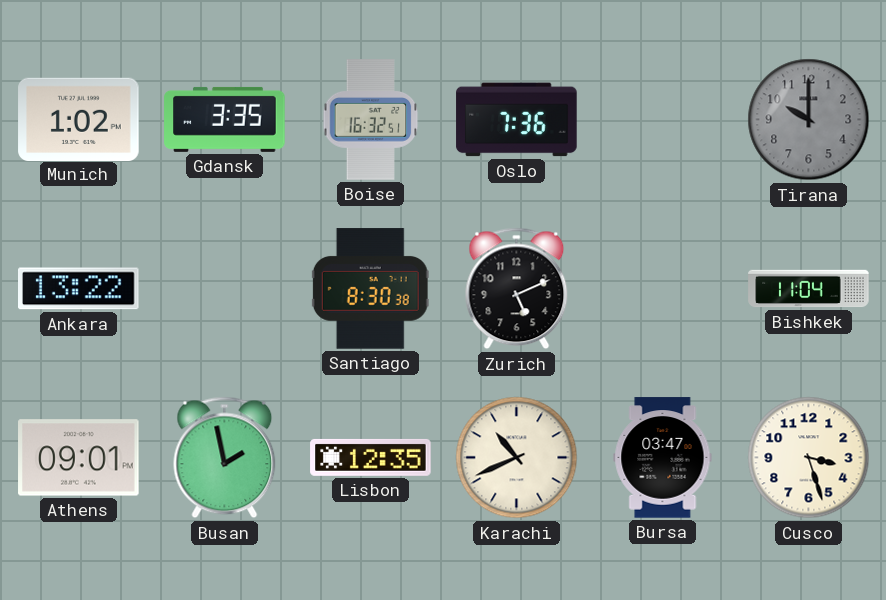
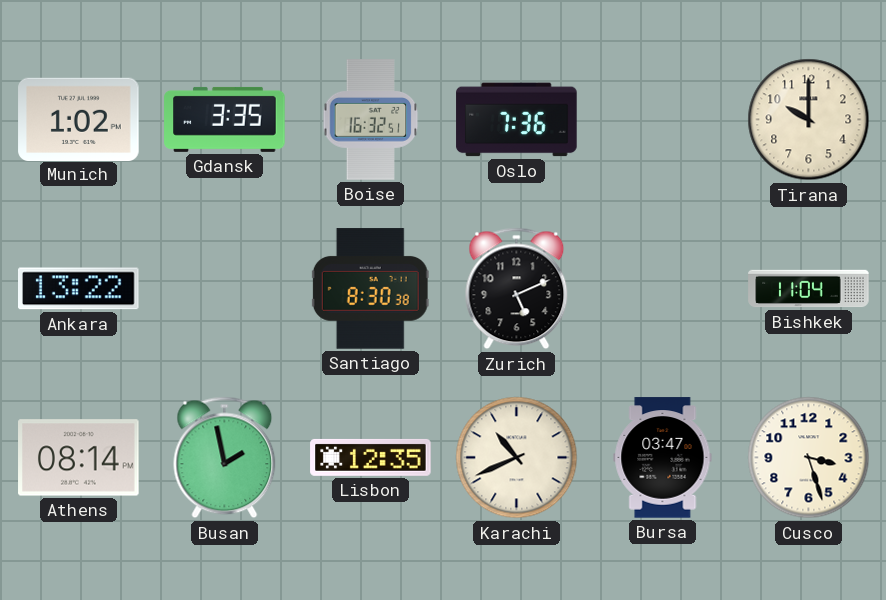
Tirana dial: grey -> cream
Athens: 09:01 -> 08:14
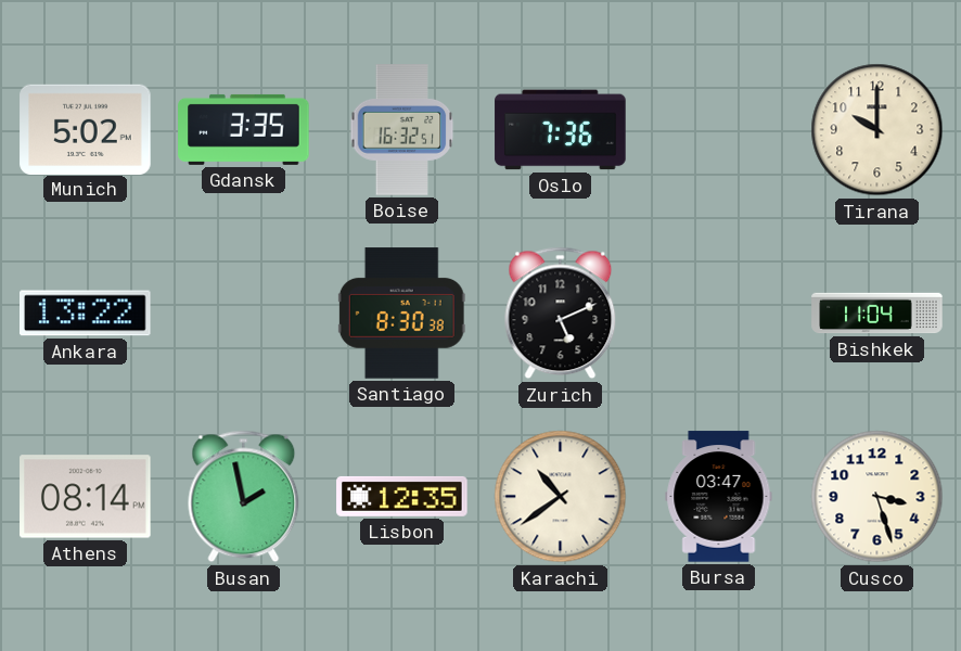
Munich: 1:02 -> 5:02
Karachi: 10:41 -> 10:39
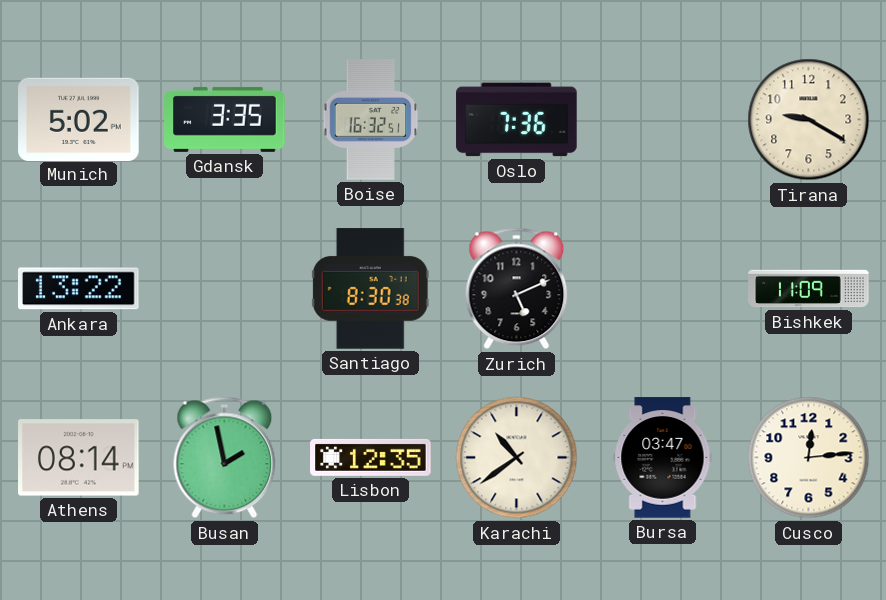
Tirana: 10:00 -> 9:20
Bishkek: 11:04 -> 11:09
Cusco: 3:27 -> 12:14
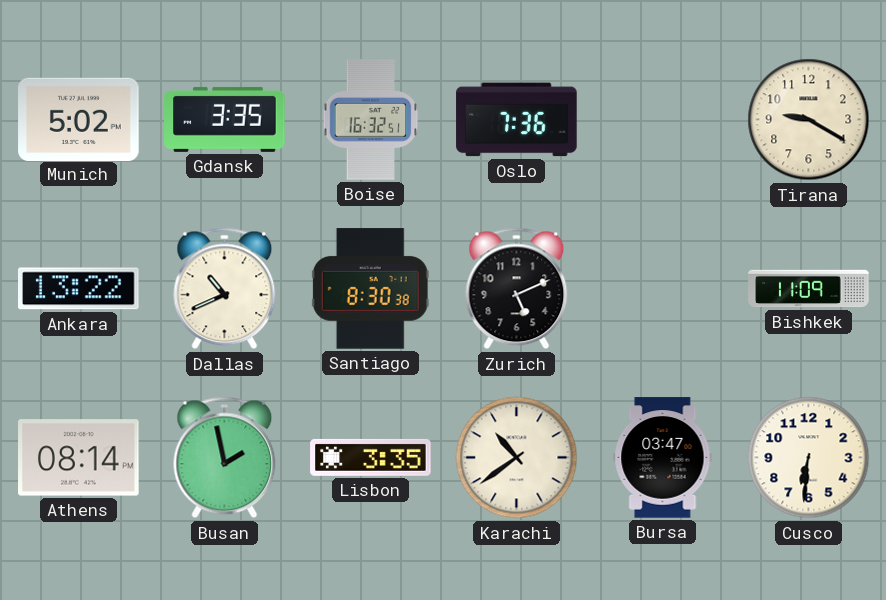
Dallas: none -> 10:41
Lisbon: 12:35 -> 3:35
Cusco: 12:14 -> 6:31
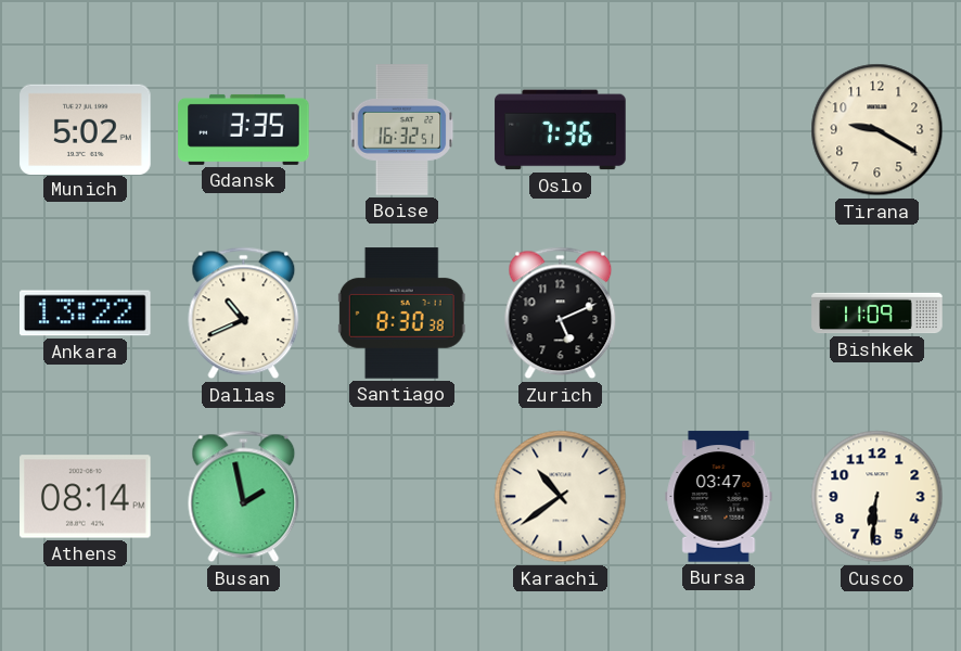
Lisbon: 3:35 -> none
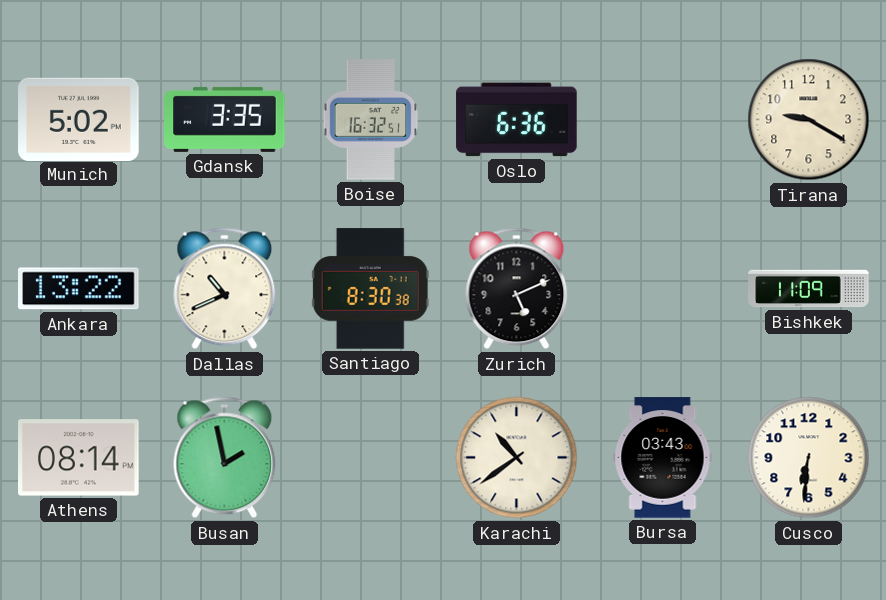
Oslo: 7:36 -> 6:36
Bursa: 03:47 -> 03:43
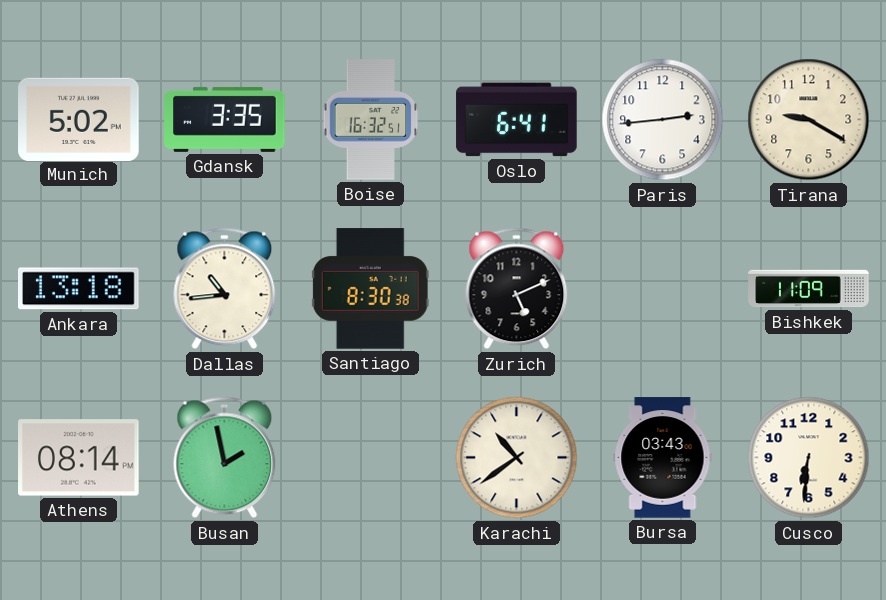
Oslo: 6:36 -> 6:41
Paris: none -> 2:44
Ankara: 13:22 -> 13:18
Dallas: 10:41 -> 10:44
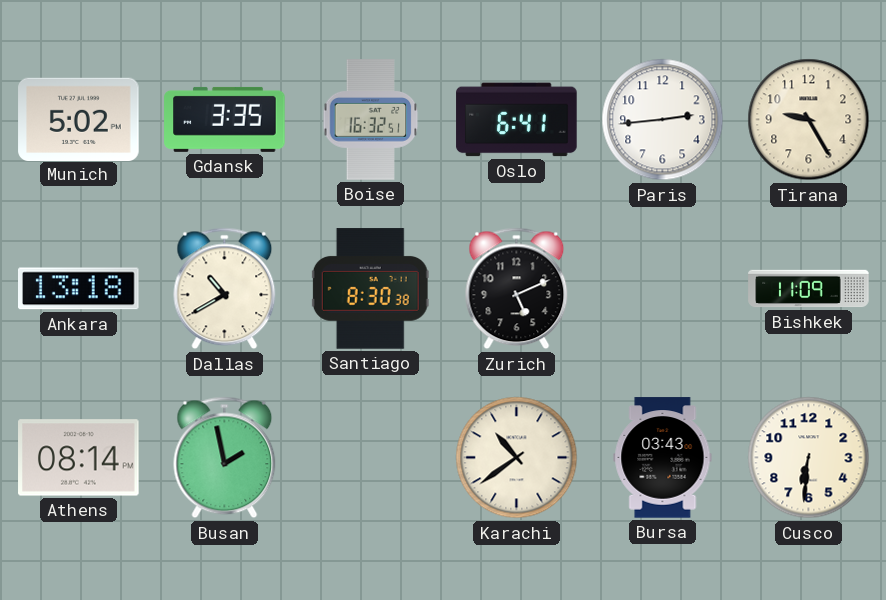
Tirana: 9:20 -> 9:25
Dallas: 10:44 -> 10:40
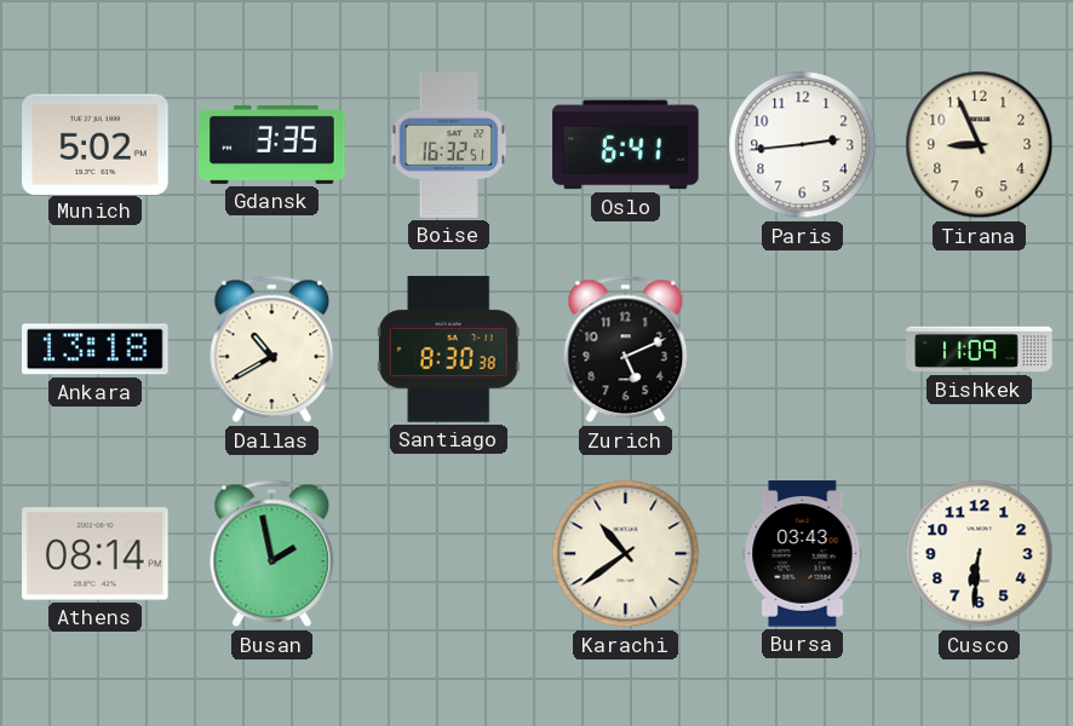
Tirana: 9:25 -> 8:56
